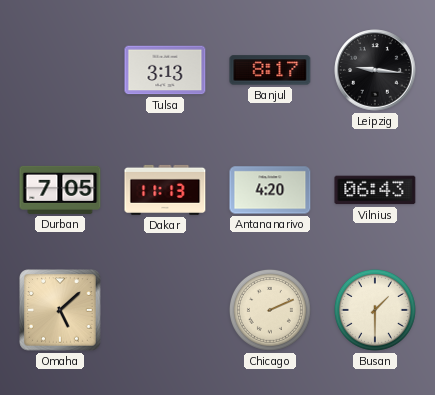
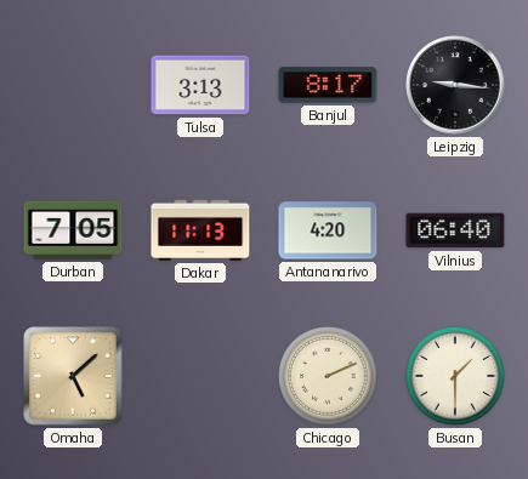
Vilnius: 06:43 -> 06:40
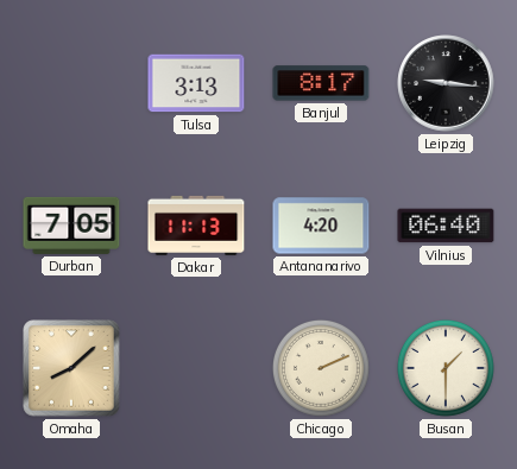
Omaha: 5:08 -> 8:08
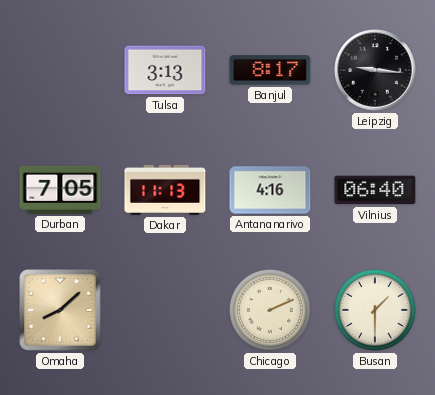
Antananarivo: 4:20 -> 4:16
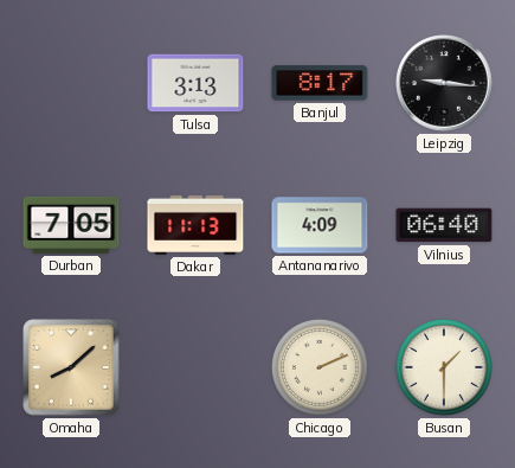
Antananarivo: 4:16 -> 4:09
